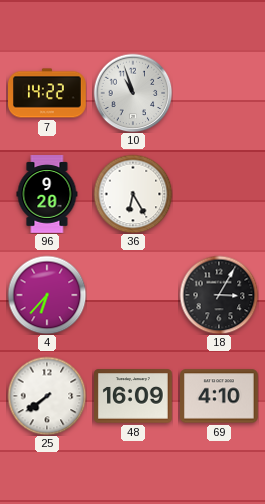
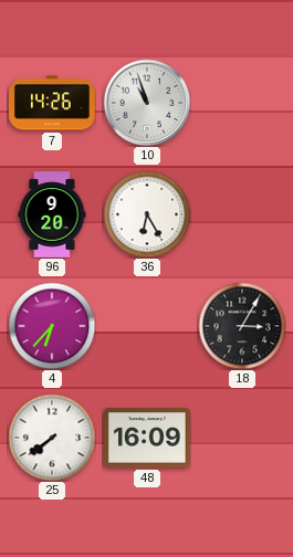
7: 14:22 -> 14:26
69: 4:10 -> none
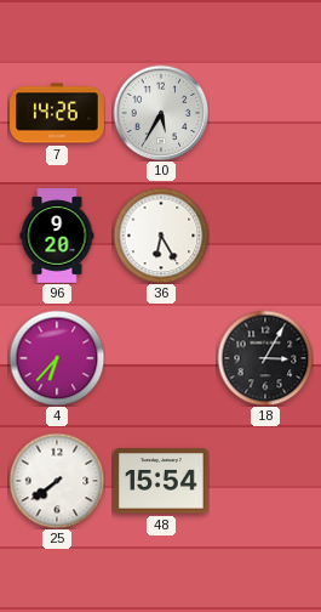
10: 10:57 -> 5:35
48: 16:09 -> 15:54
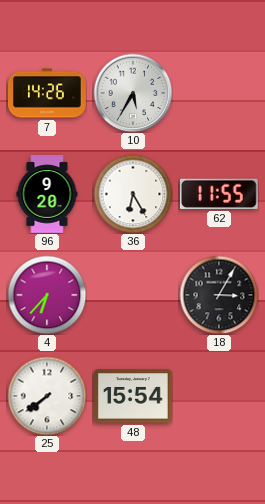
62: none -> 11:55
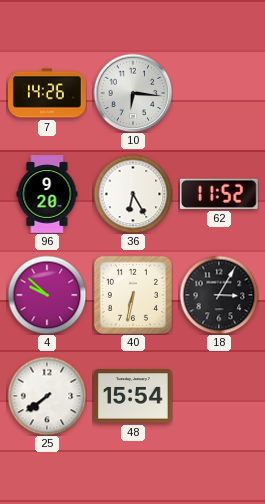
10: 5:35 -> 6:16
62: 11:55 -> 11:52
4: 6:37 -> 9:52
40: none -> 6:32
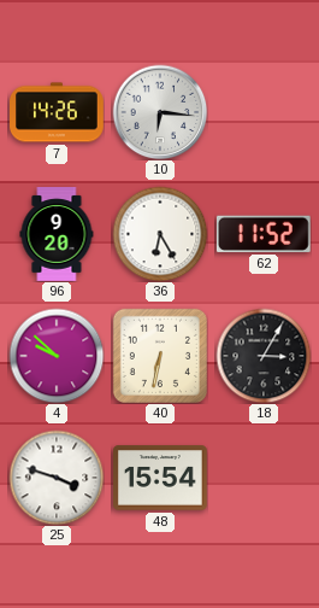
25: 7:39 -> 3:48
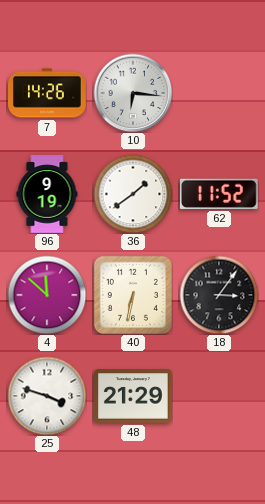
96: 9:20 -> 9:19
36: 6:25 -> 1:39
4: 9:52 -> 11:52
18: 3:05 -> 3:06
48: 15:54 -> 21:29
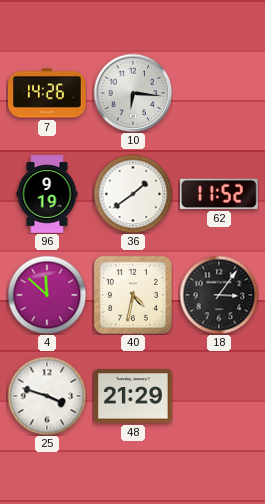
40: 6:32 -> 4:32
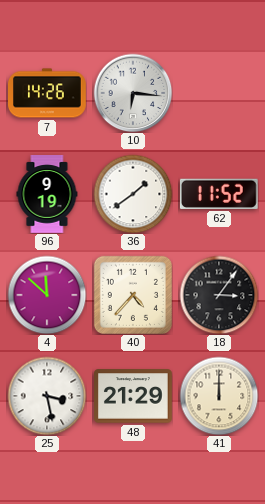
40: 4:32 -> 4:37
25: 3:48 -> 3:28
41: none -> 12:00
